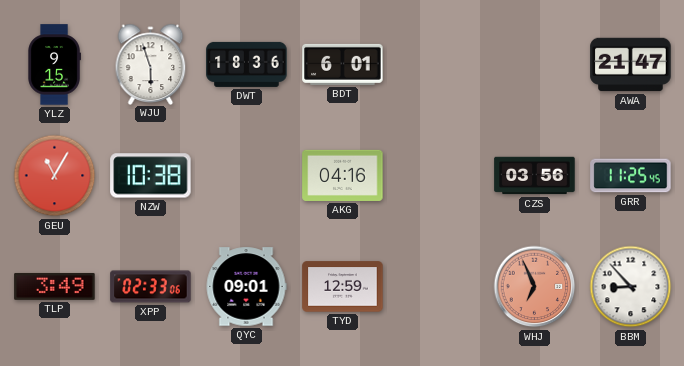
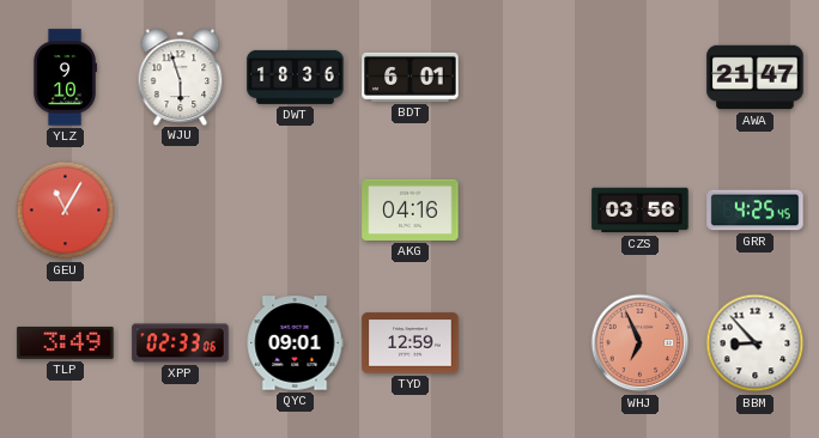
YLZ: 9:15 -> 9:10
NZW: 10:38 -> none
GRR: 11:25 -> 4:25
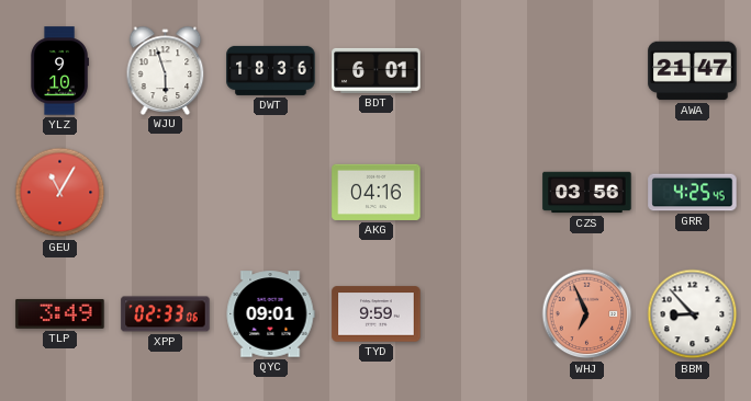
TYD: 12:59 -> 9:59
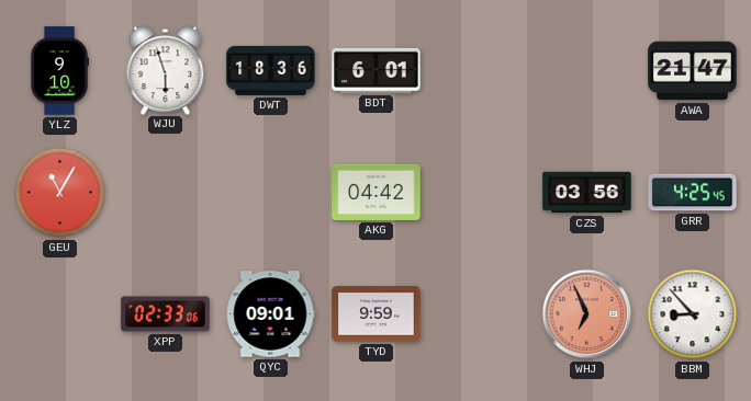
AKG: 04:16 -> 04:42
TLP: 3:49 -> none
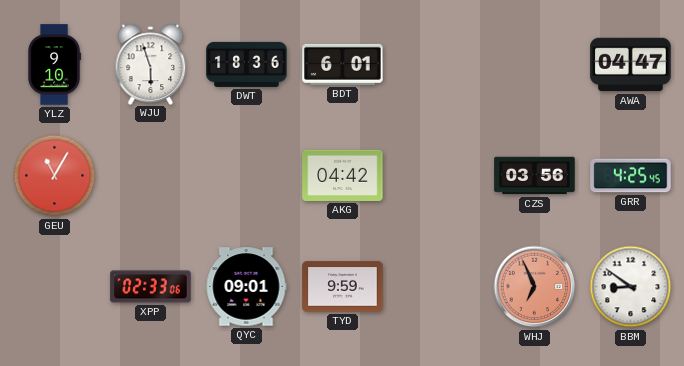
AWA: 21:47 -> 04:47
BBM: 8:53 -> 8:51
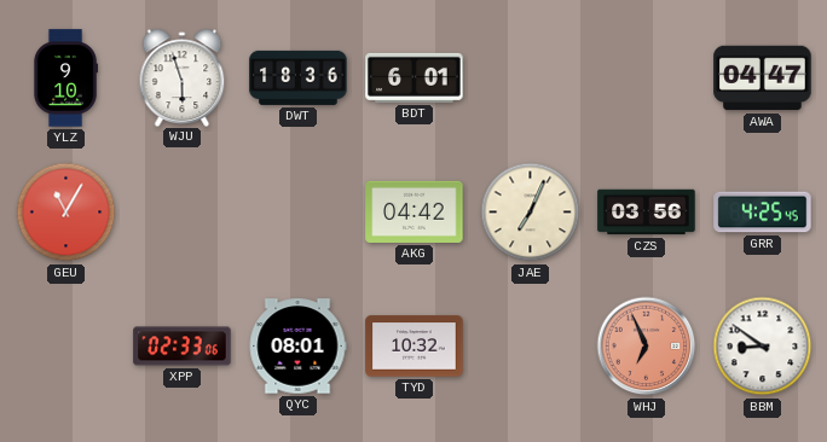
JAE: none -> 7:04
QYC: 09:01 -> 08:01
TYD: 9:59 -> 10:32
